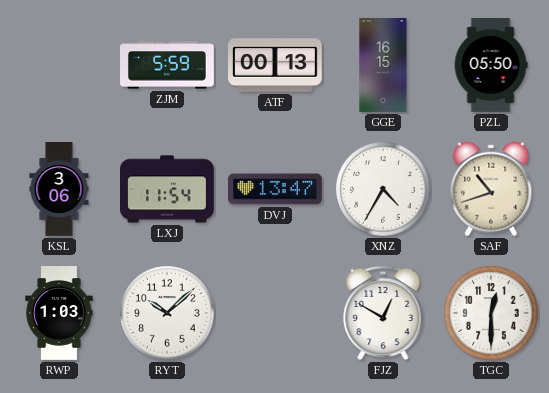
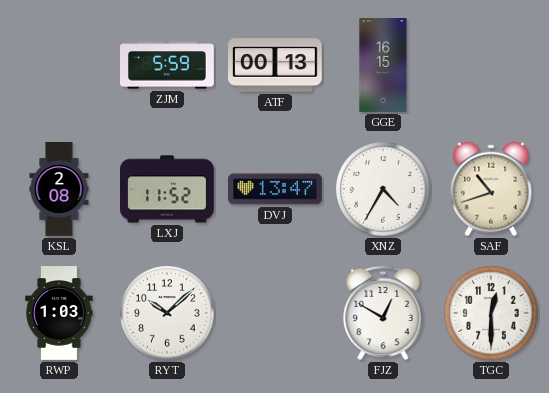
PZL: 05:50 -> none
KSL: 3:06 -> 2:08
LXJ: 11:54 -> 11:52
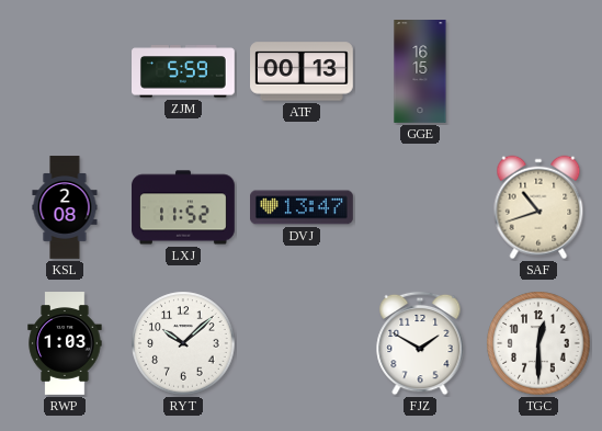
XNZ: 4:35 -> none
FJZ: 12:50 -> 1:50
